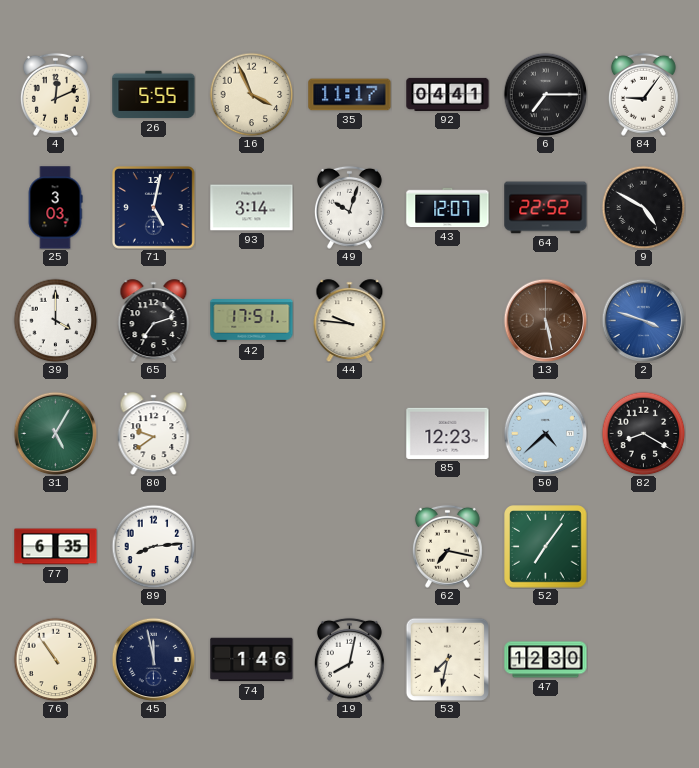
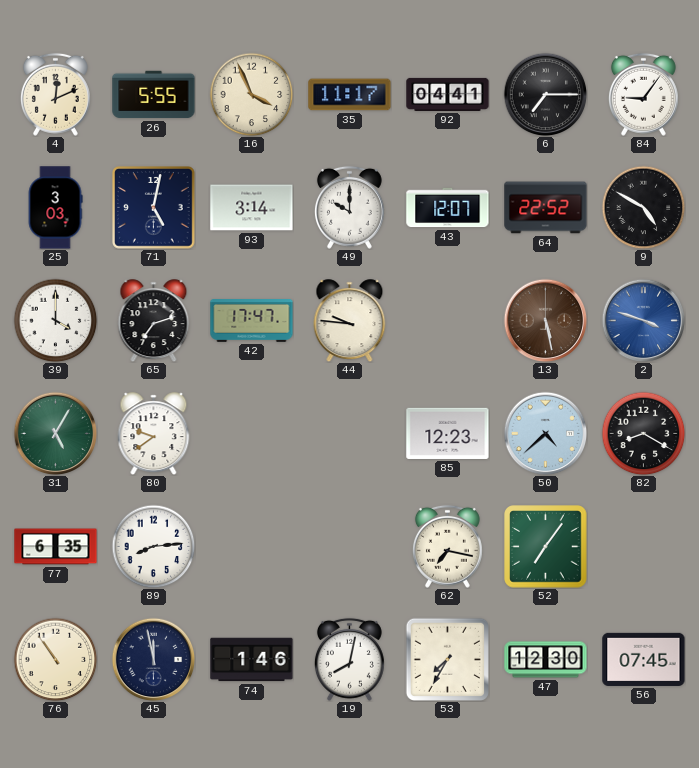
49: 10:03 -> 10:00
42: 17:51 -> 17:47
53: 7:32 -> 7:35
56: none -> 07:45
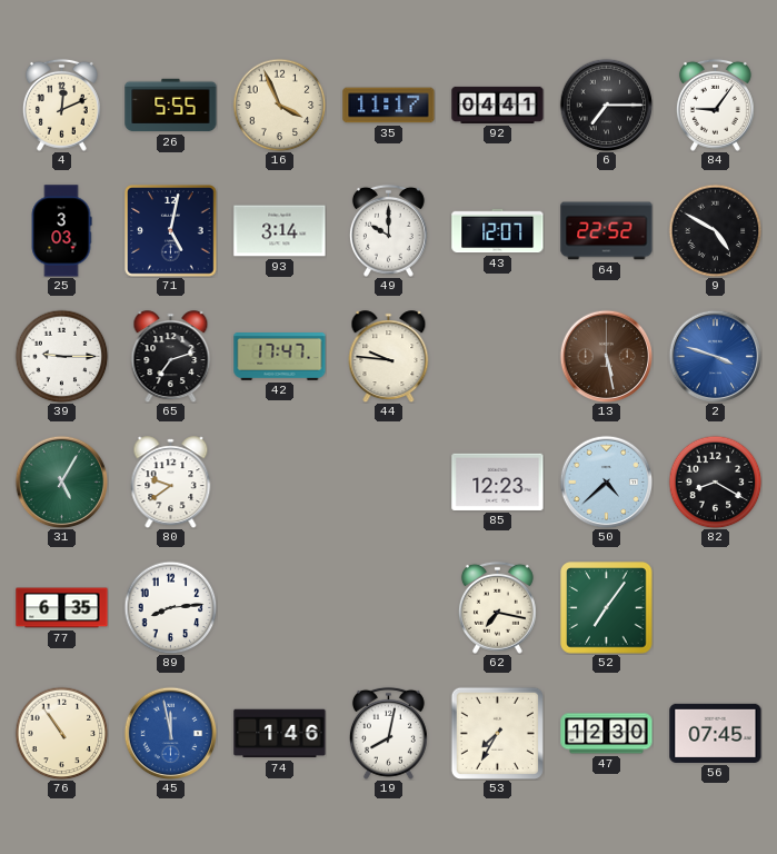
39: 4:00 -> 9:15
45 dial: navy -> blue
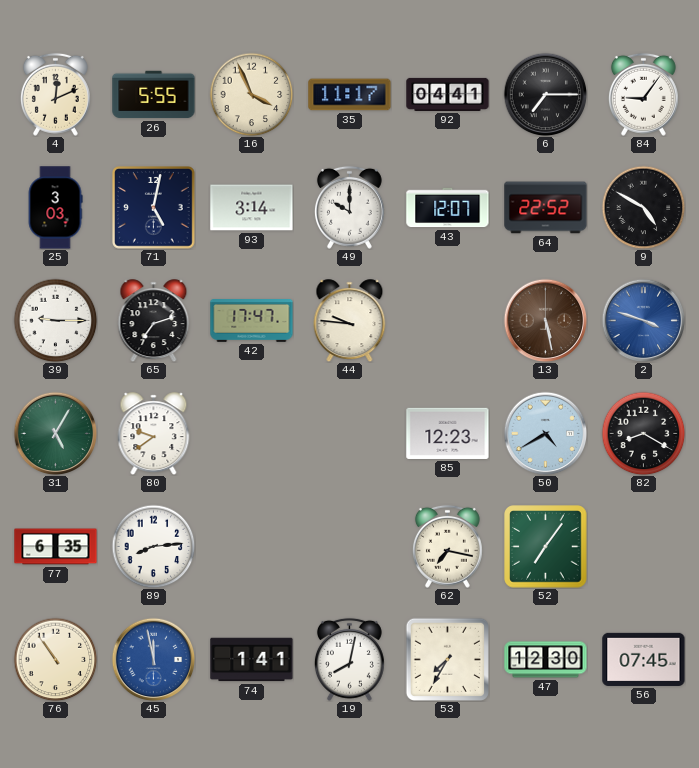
50: 4:38 -> 4:40
74: 1:46 -> 1:41
